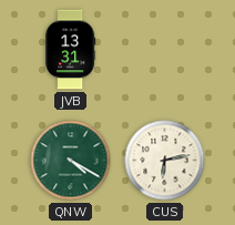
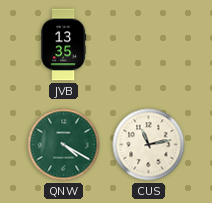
JVB: 13:31 -> 13:35
CUS: 6:13 -> 11:13
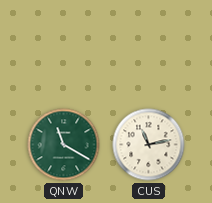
JVB: 13:35 -> none
QNW: 4:20 -> 11:20
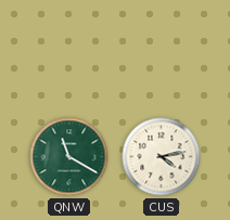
CUS: 11:13 -> 4:13
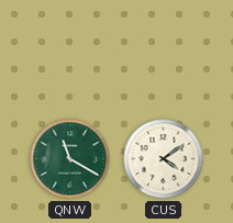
CUS: 4:13 -> 4:09
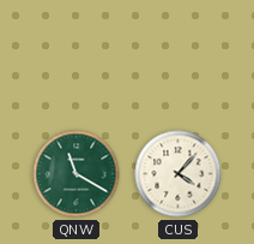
CUS: 4:09 -> 4:07
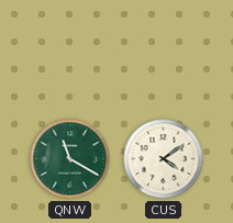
CUS: 4:07 -> 4:09
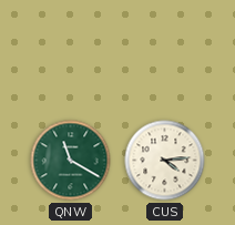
CUS: 4:09 -> 4:14
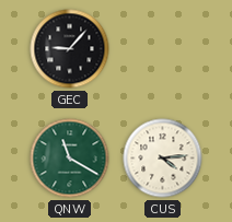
GEC: none -> 9:07
